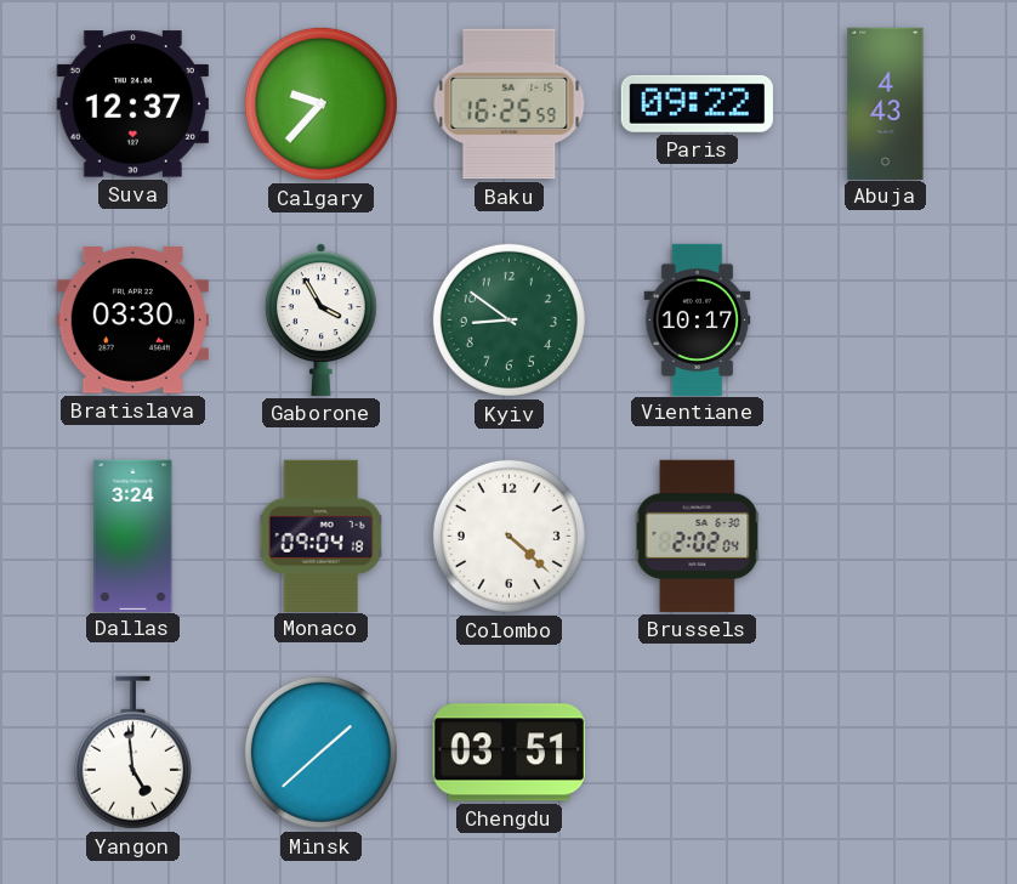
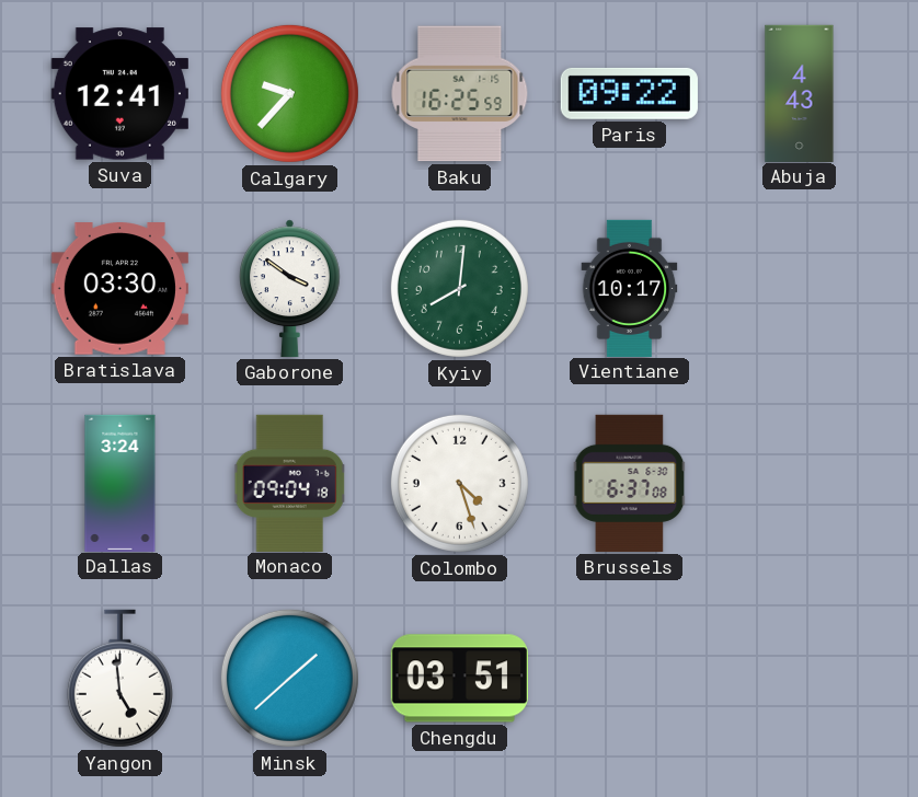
Suva: 12:37 -> 12:41
Gaborone: 3:55 -> 3:51
Kyiv: 8:51 -> 8:01
Colombo: 4:22 -> 4:27
Brussels: 2:02 -> 6:37
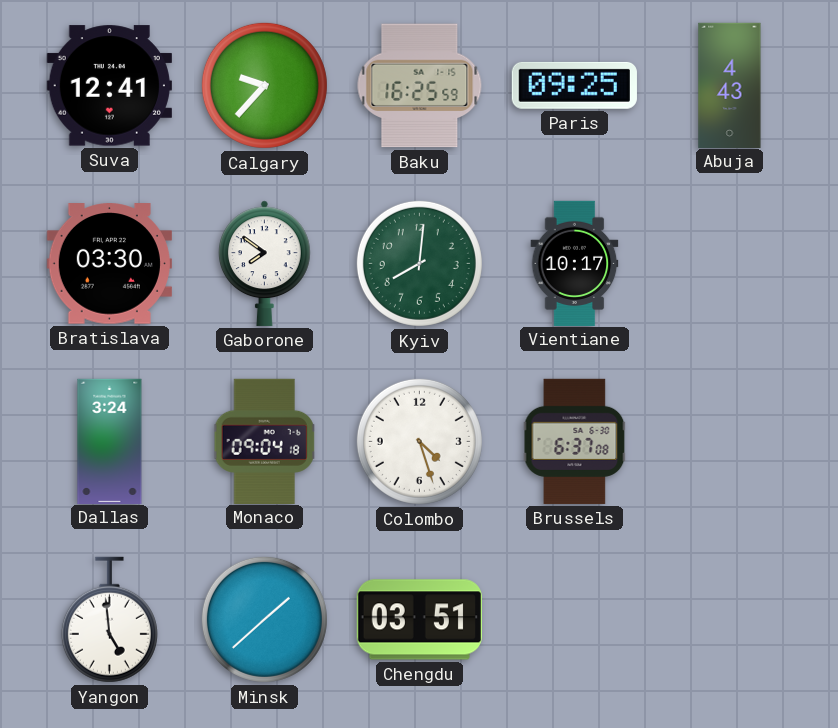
Paris: 09:22 -> 09:25
Gaborone: 3:51 -> 7:51
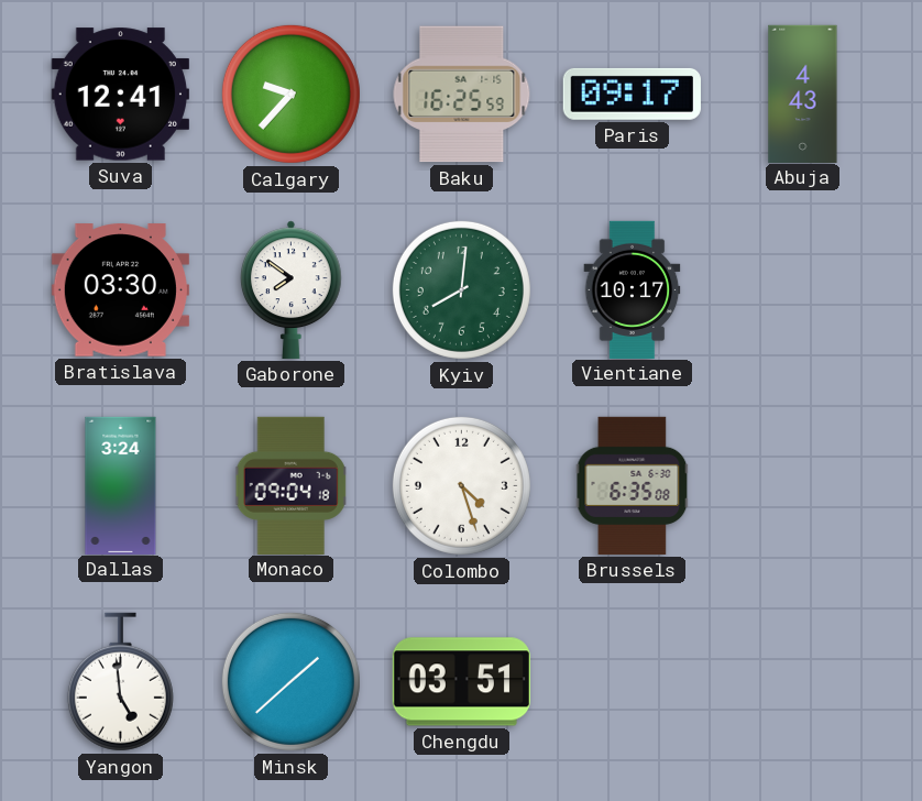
Paris: 09:25 -> 09:17
Brussels: 6:37 -> 6:35
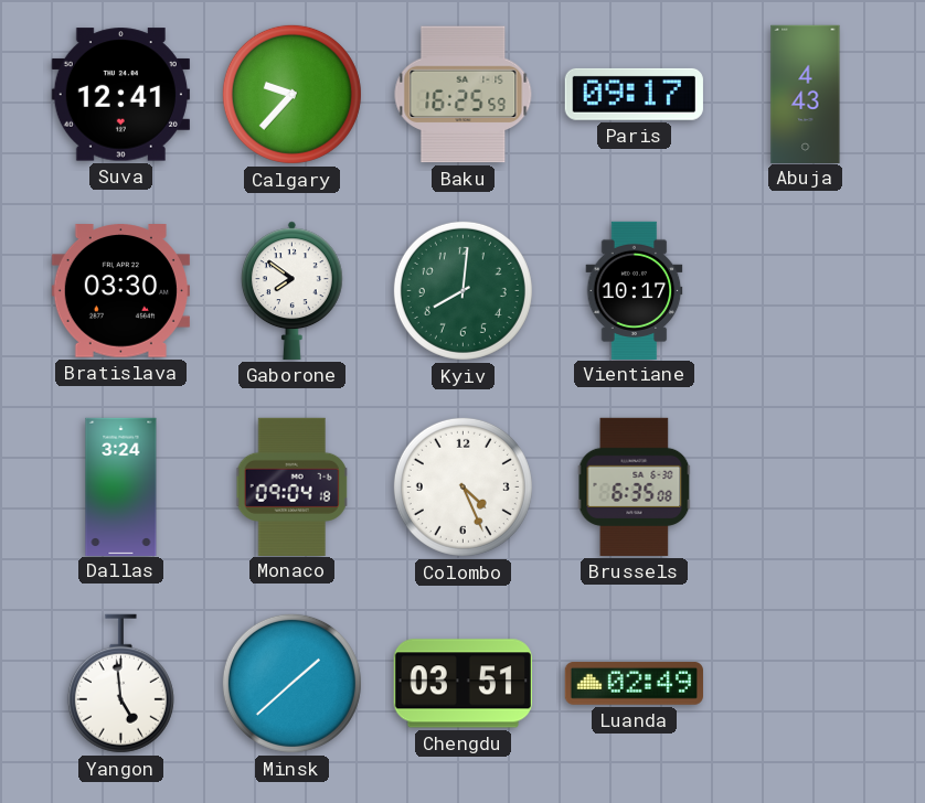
Colombo: 4:27 -> 4:26
Luanda: none -> 02:49
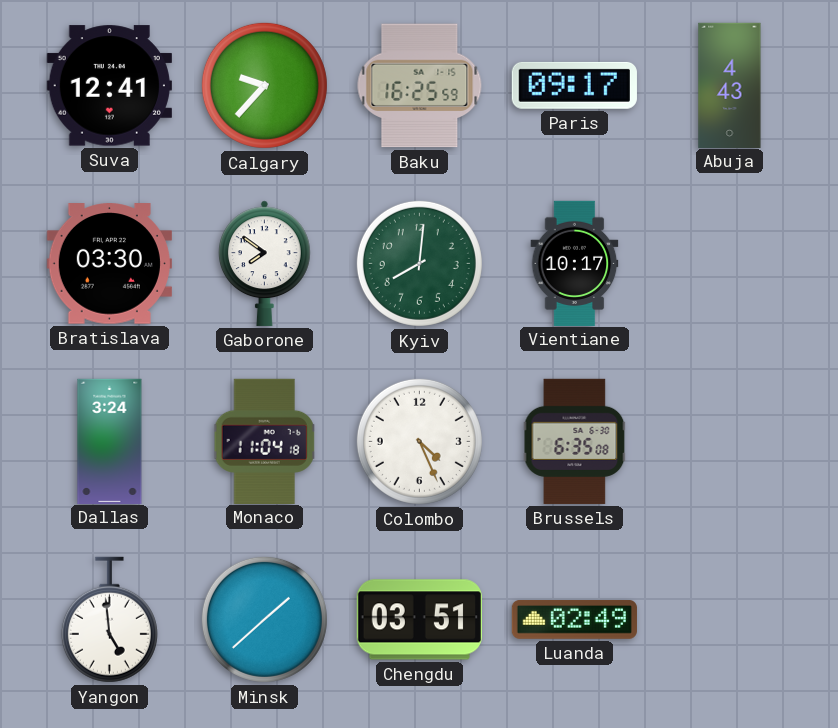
Monaco: 09:04 -> 11:04
